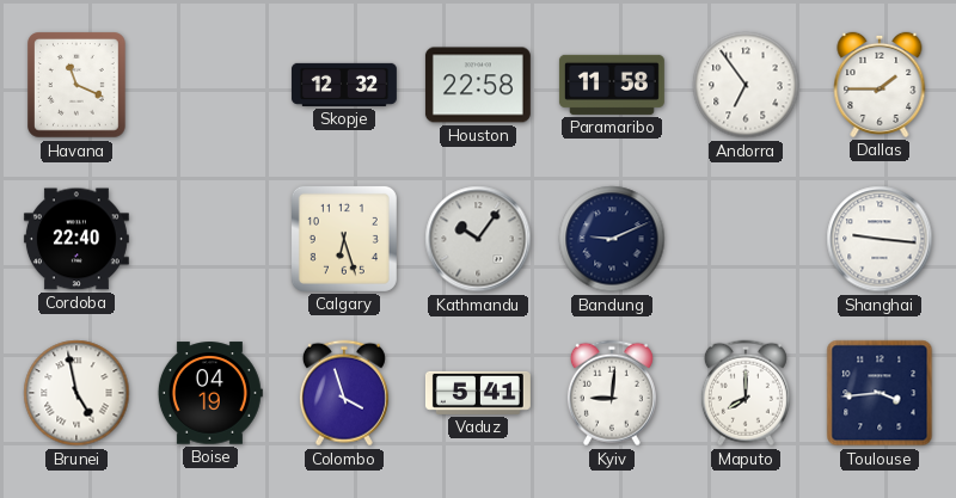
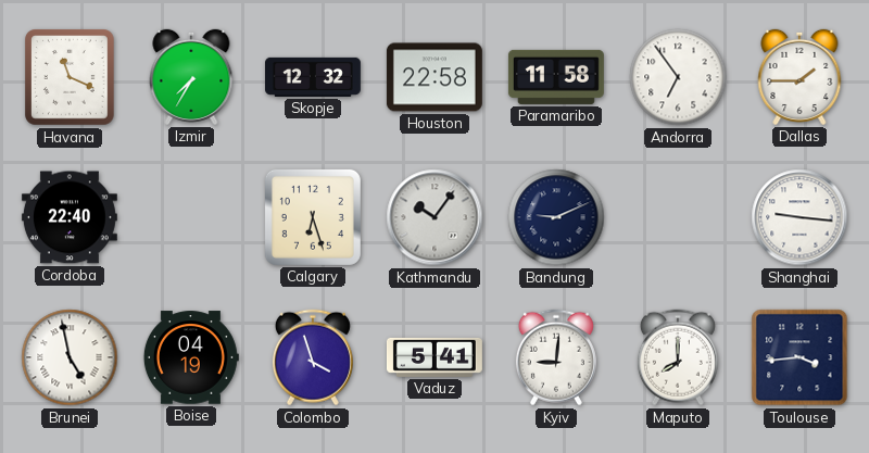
Izmir: none -> 7:35
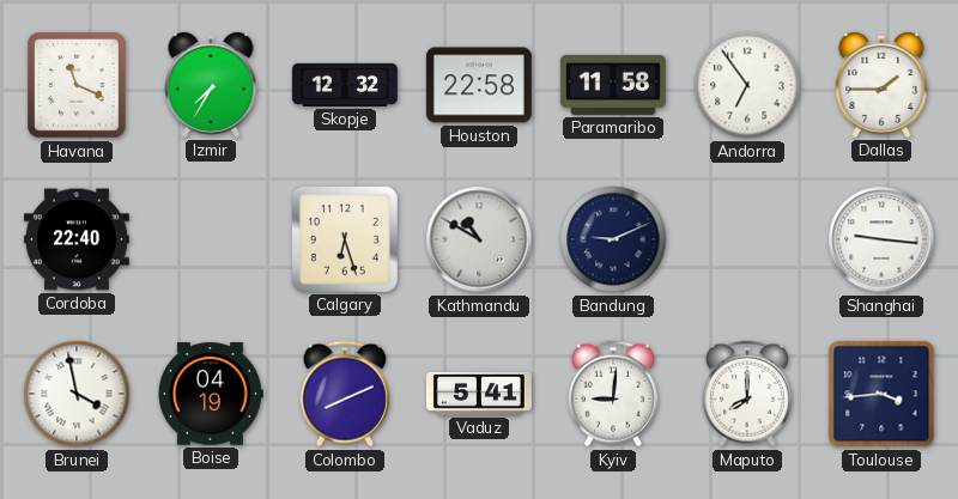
Kathmandu: 10:06 -> 10:50
Brunei: 4:58 -> 3:58
Colombo: 3:57 -> 8:11
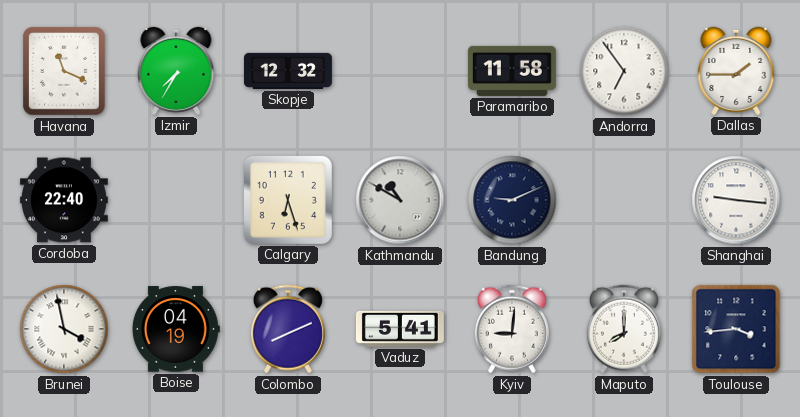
Houston: 22:58 -> none
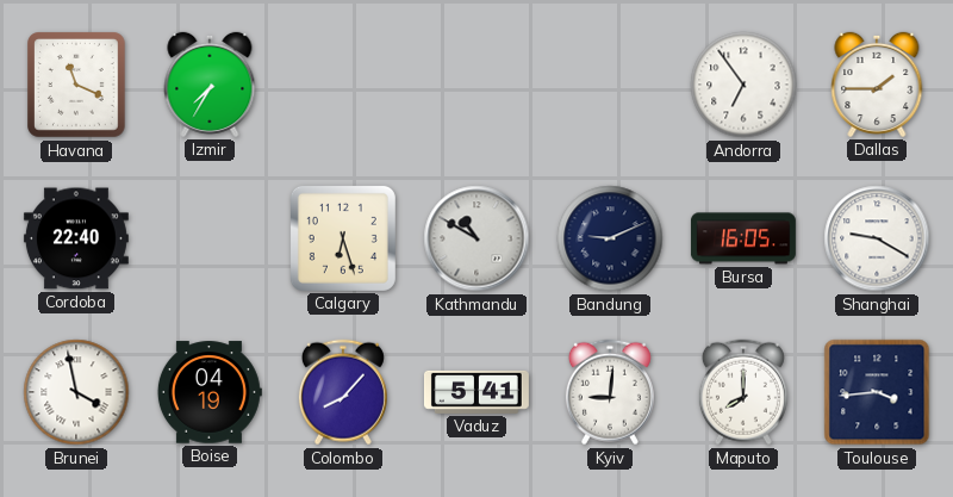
Skopje: 12:32 -> none
Paramaribo: 11:58 -> none
Bursa: none -> 16:05
Shanghai: 9:16 -> 9:20
Colombo: 8:11 -> 8:07
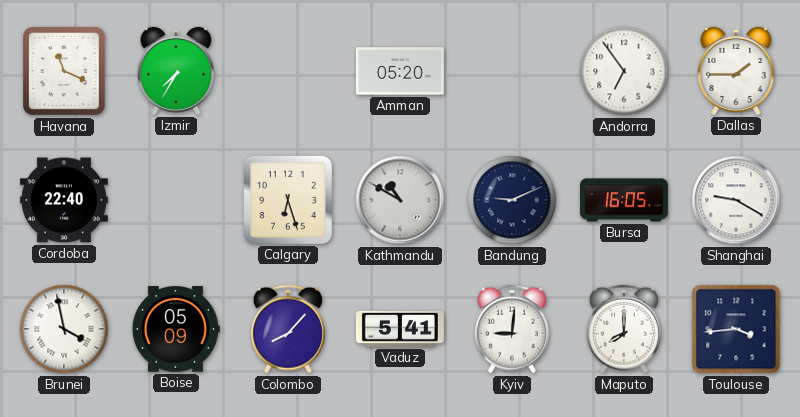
Amman: none -> 05:20
Boise: 04:19 -> 05:09
